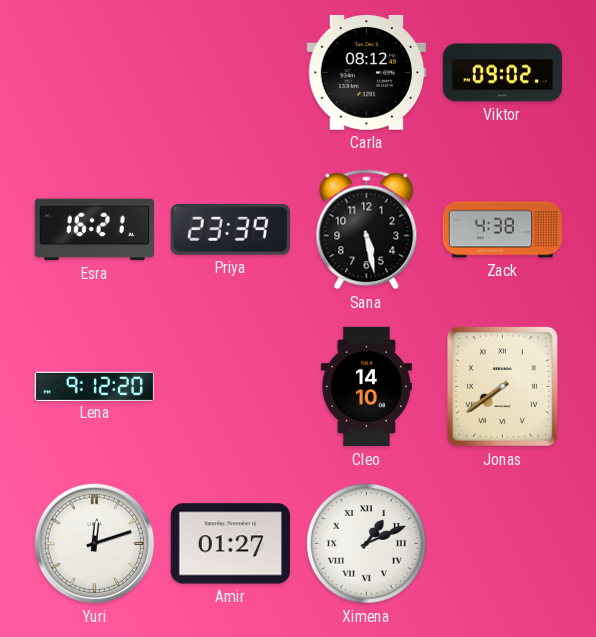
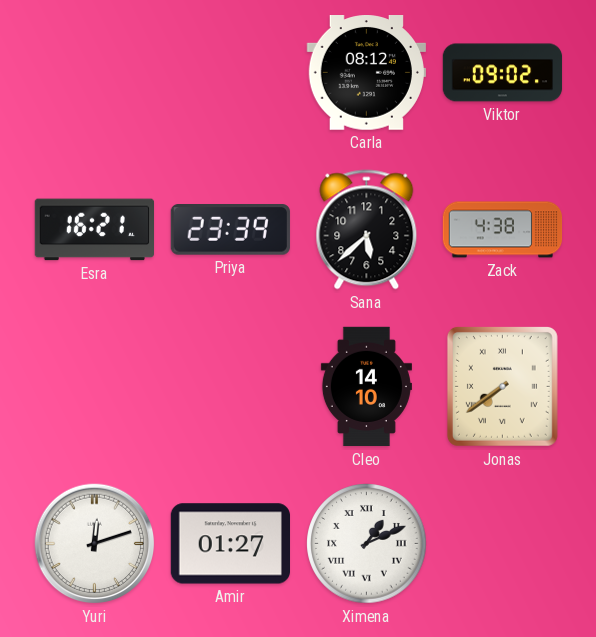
Sana: 5:28 -> 5:38
Lena: 9:12 -> none
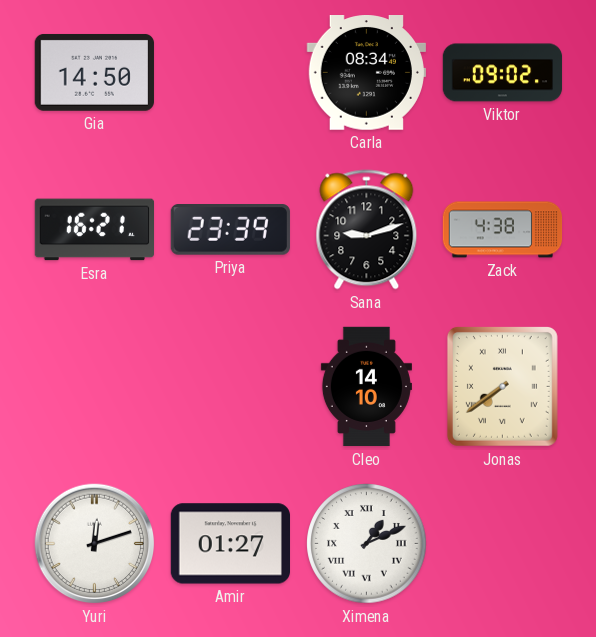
Gia: none -> 14:50
Carla: 08:12 -> 08:34
Sana: 5:38 -> 9:12
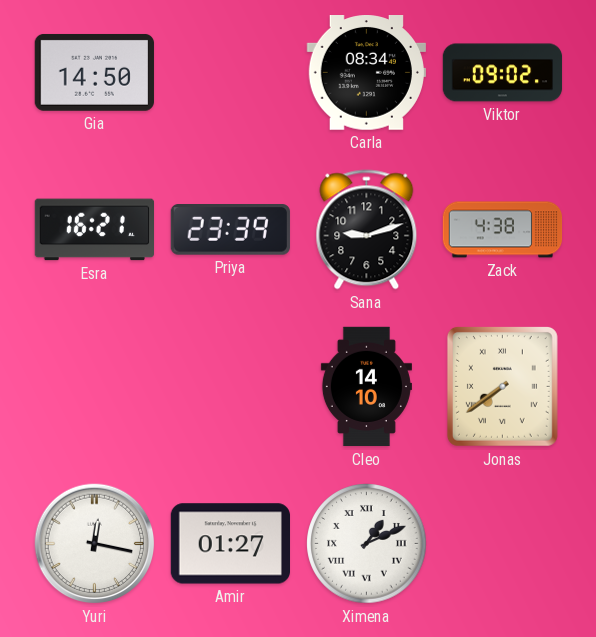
Yuri: 12:12 -> 12:17
